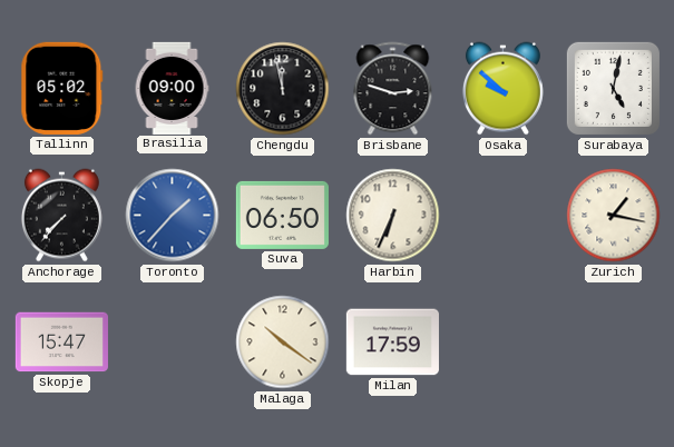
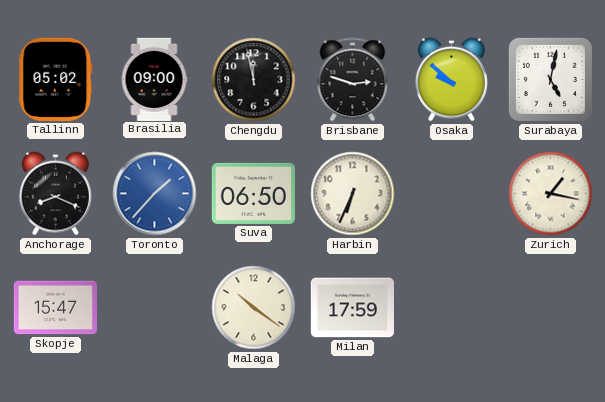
Anchorage: 7:37 -> 8:19
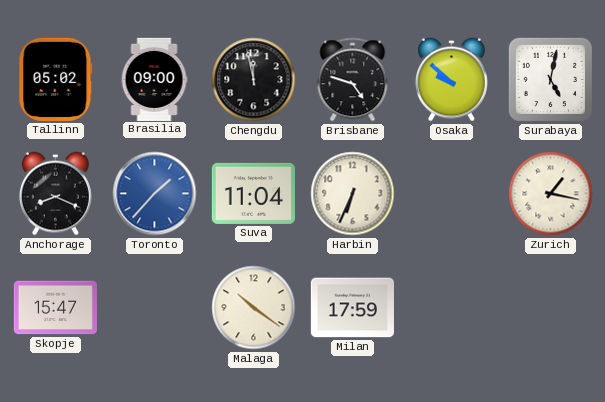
Brisbane: 2:48 -> 4:48
Suva: 06:50 -> 11:04
